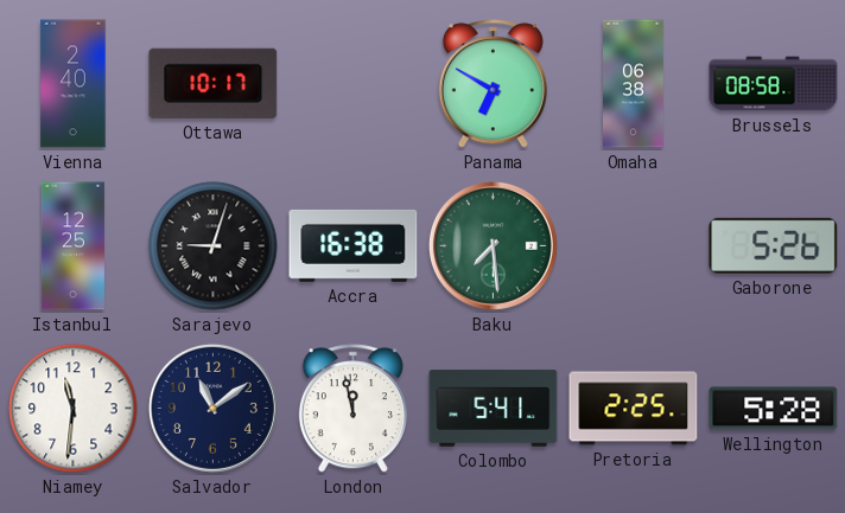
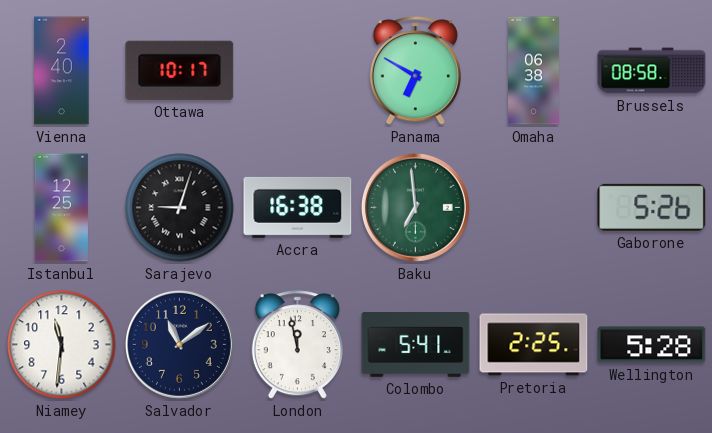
Baku: 7:29 -> 6:59
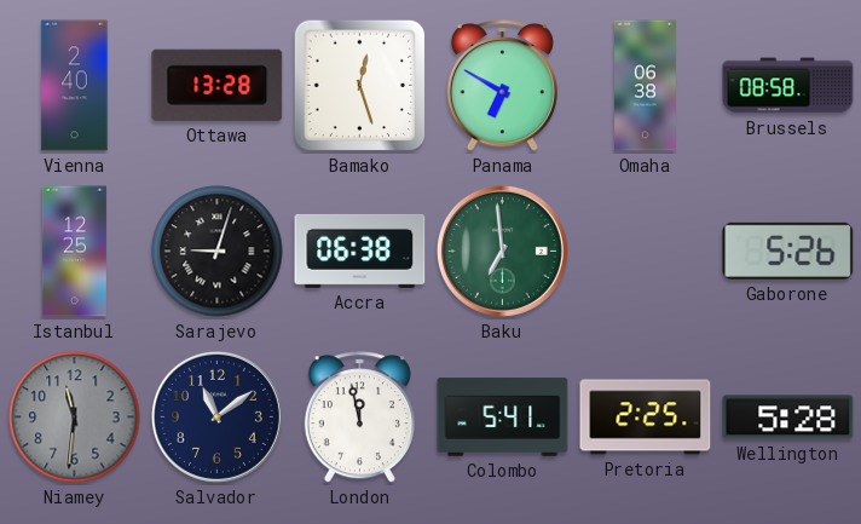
Ottawa: 10:17 -> 13:28
Bamako: none -> 12:27
Accra: 16:38 -> 06:38
Niamey dial: white -> grey
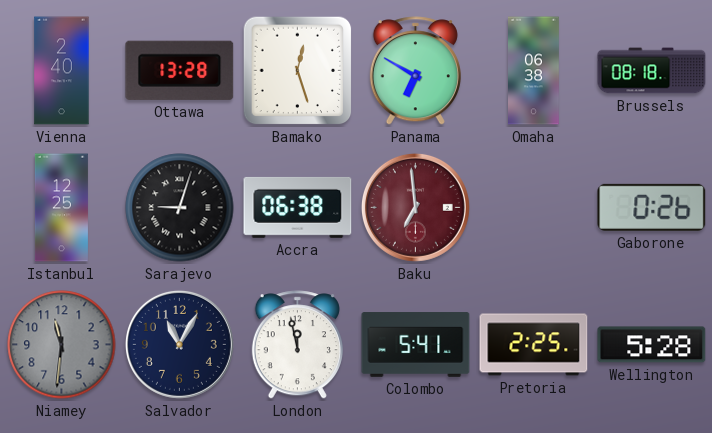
Brussels: 08:58 -> 08:18
Baku dial: green -> burgundy
Gaborone: 5:26 -> 0:26
Salvador: 11:09 -> 11:05
